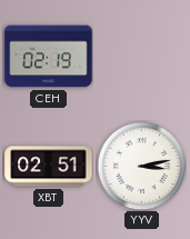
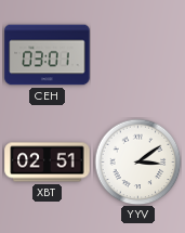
CEH: 02:19 -> 03:01
YYV: 3:13 -> 3:09
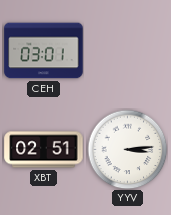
YYV: 3:09 -> 3:14
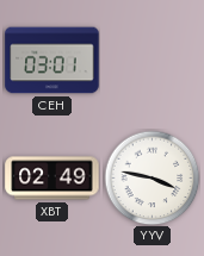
XBT: 02:51 -> 02:49
YYV: 3:14 -> 3:47
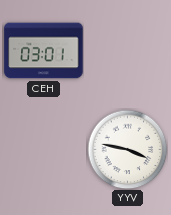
XBT: 02:49 -> none
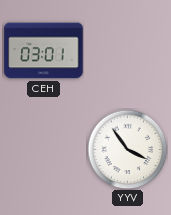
YYV: 3:47 -> 3:54
